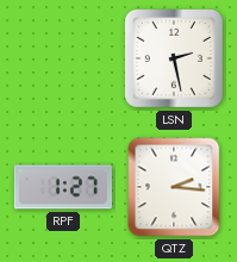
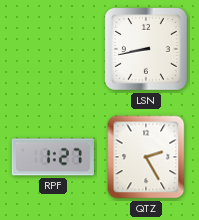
LSN: 2:28 -> 8:43
QTZ: 2:16 -> 2:25
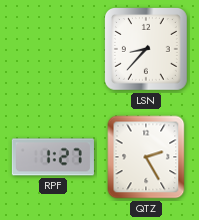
LSN: 8:43 -> 8:37
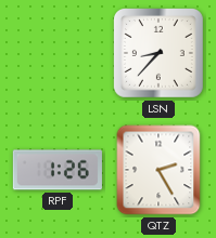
RPF: 1:27 -> 1:26
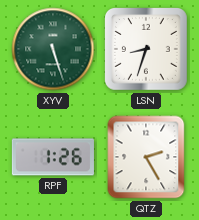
XYV: none -> 5:27
LSN: 8:37 -> 8:33
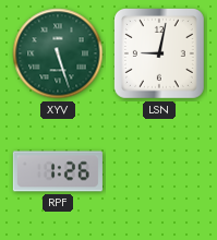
LSN: 8:33 -> 9:02
QTZ: 2:25 -> none
